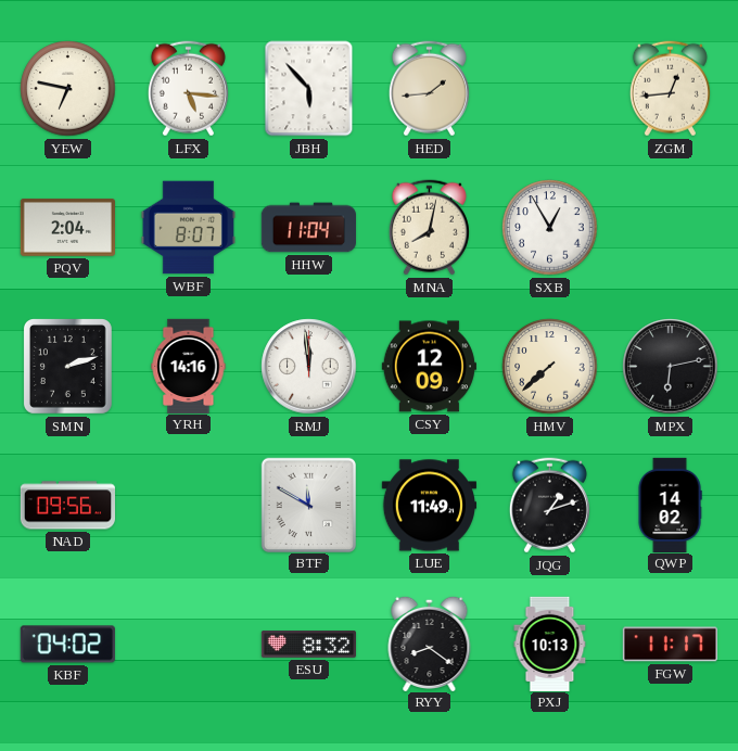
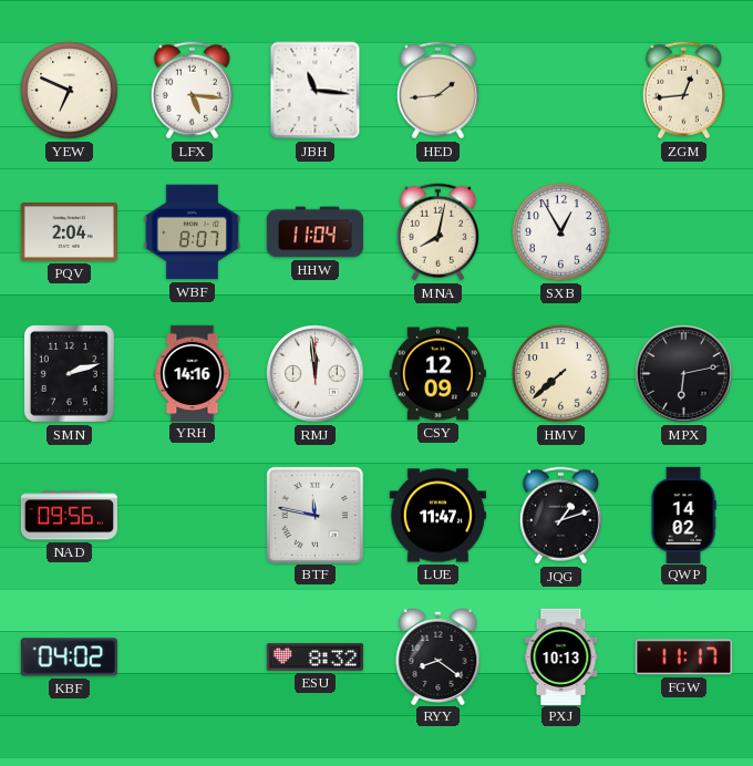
YEW: 6:47 -> 6:49
JBH: 5:53 -> 11:16
BTF: 11:50 -> 11:47
LUE: 11:49 -> 11:47
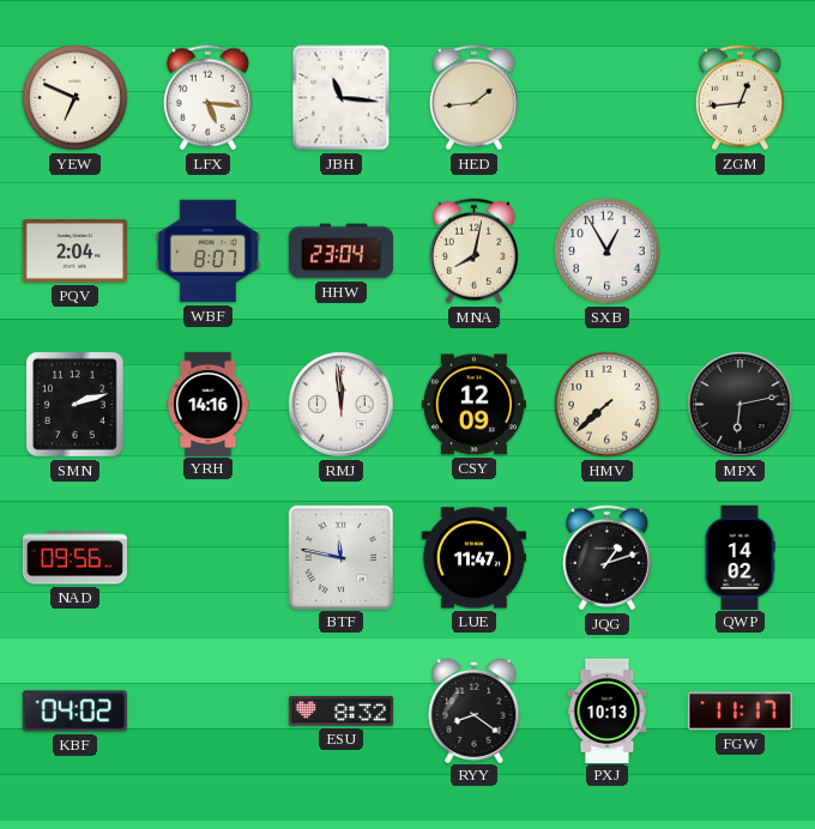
HHW: 11:04 -> 23:04
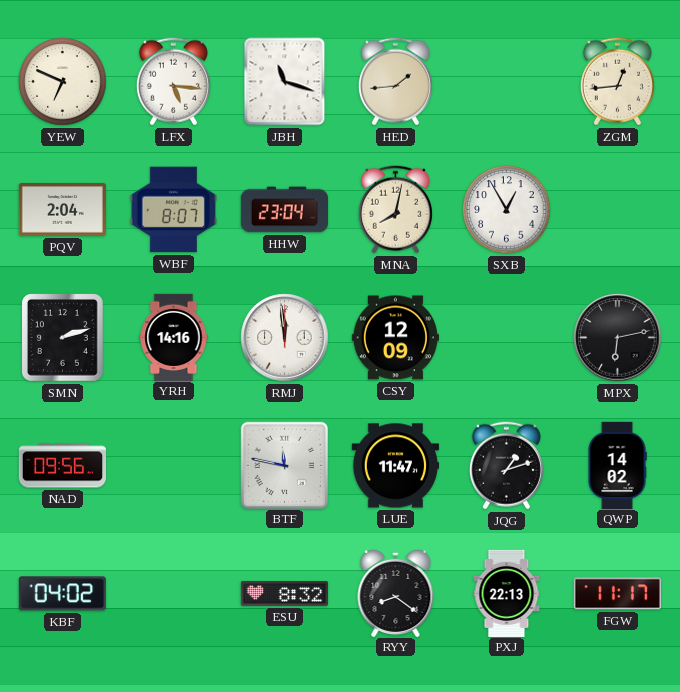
JBH: 11:16 -> 11:18
HMV: 7:38 -> none
PXJ: 10:13 -> 22:13
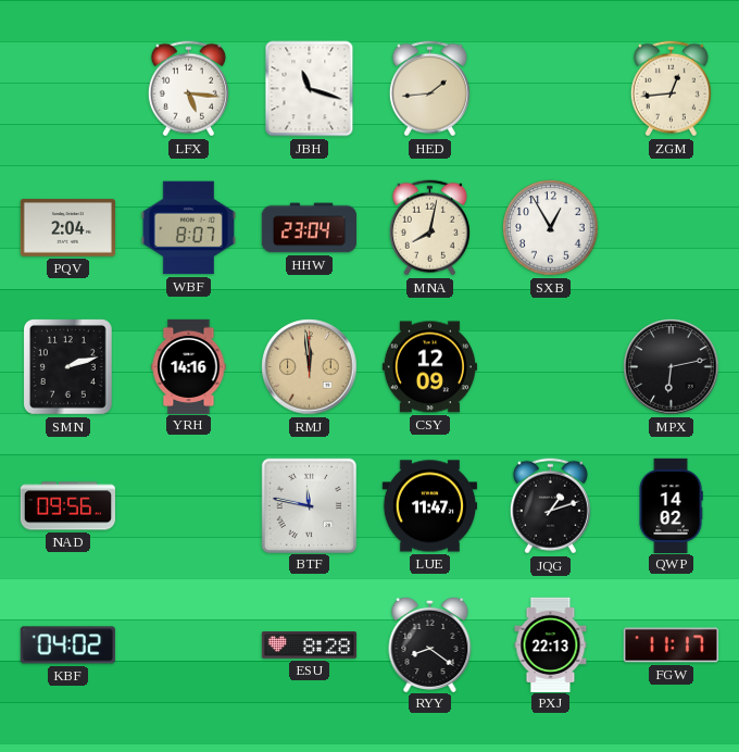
YEW: 6:49 -> none
RMJ dial: white -> champagne
ESU: 8:32 -> 8:28
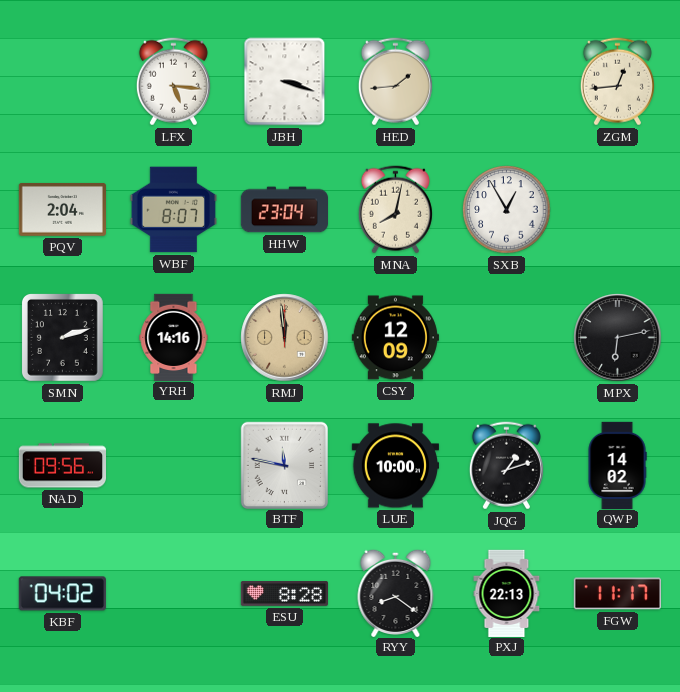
JBH: 11:18 -> 3:18
LUE: 11:47 -> 10:00
